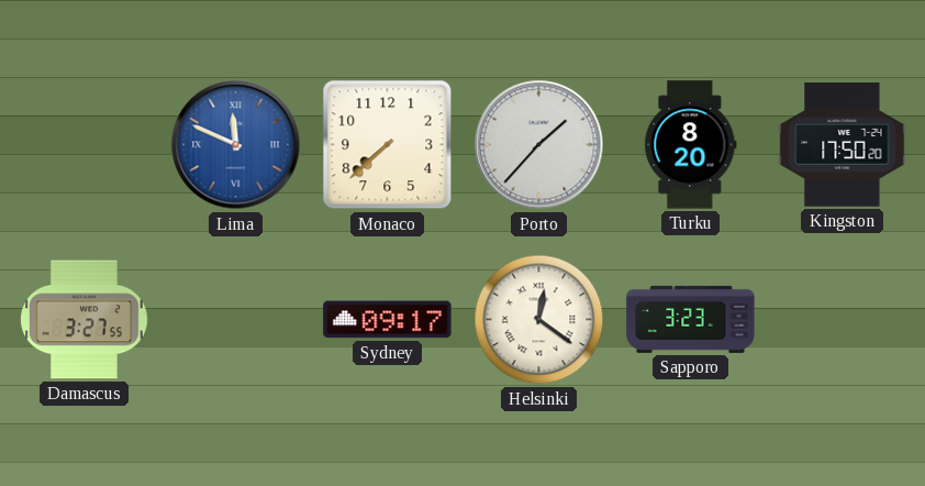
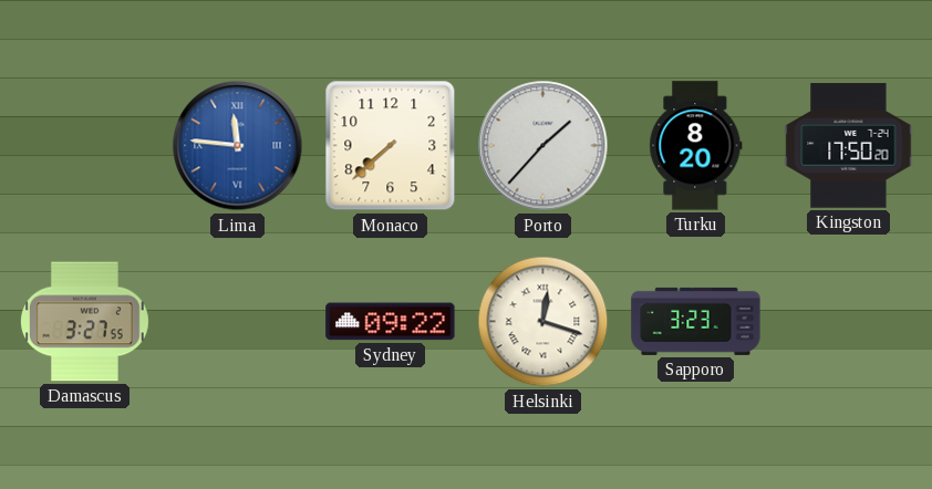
Lima: 11:49 -> 11:46
Sydney: 09:17 -> 09:22
Helsinki: 12:21 -> 12:18
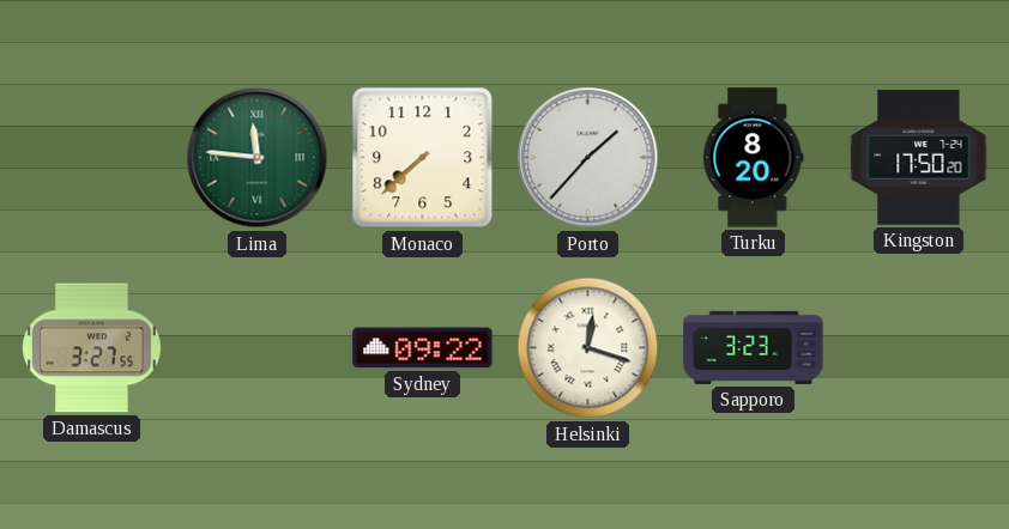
Lima dial: blue -> green
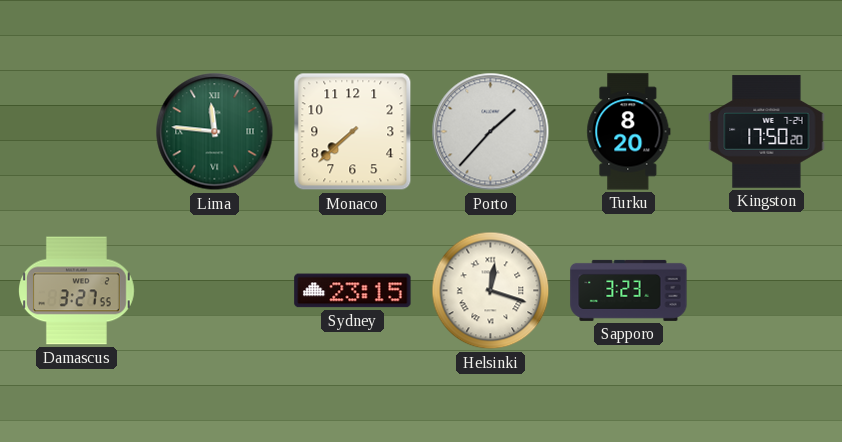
Sydney: 09:22 -> 23:15
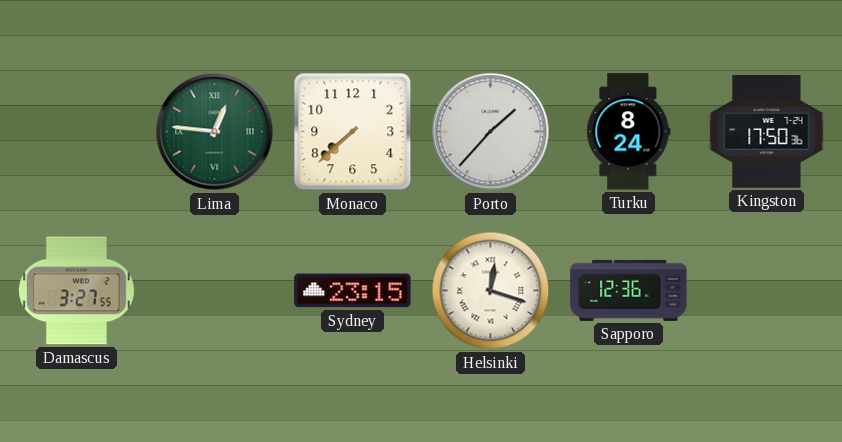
Lima: 11:46 -> 12:46
Turku: 8:20 -> 8:24
Kingston: 17:50:20 -> 17:50:36
Sapporo: 3:23 -> 12:36
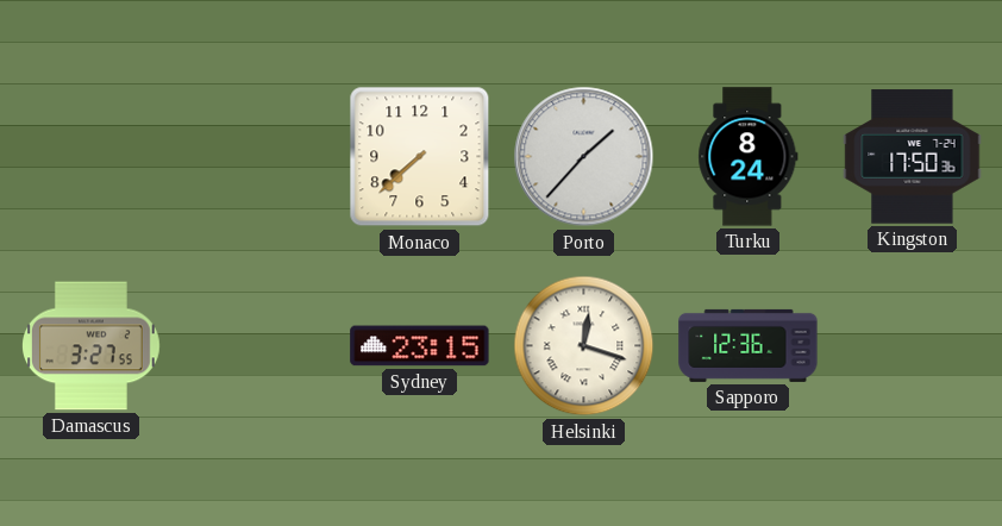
Lima: 12:46 -> none
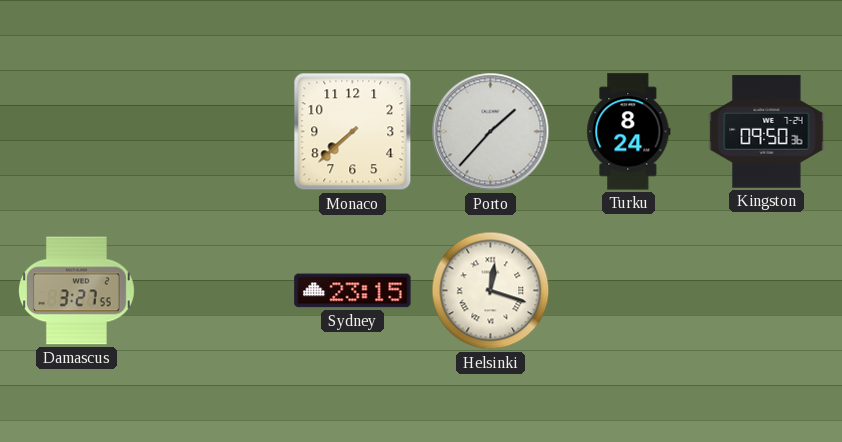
Kingston: 17:50 -> 09:50
Sapporo: 12:36 -> none
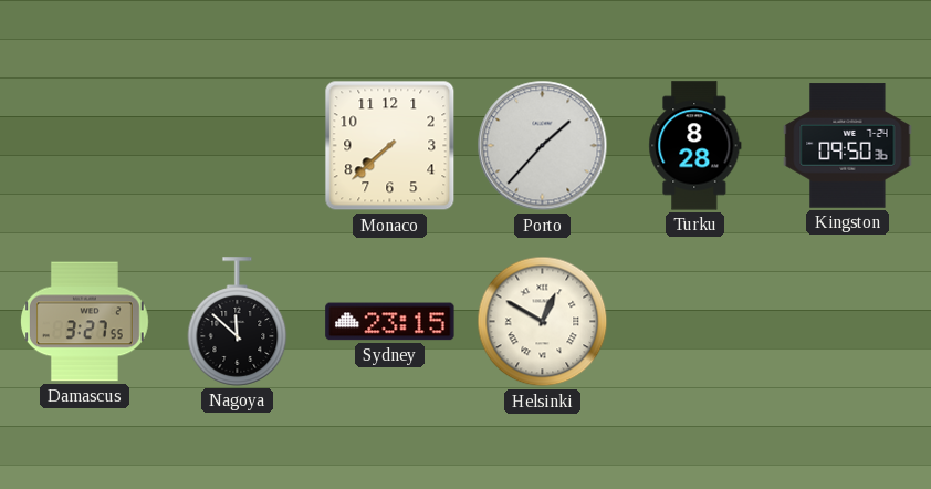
Turku: 8:24 -> 8:28
Nagoya: none -> 11:52
Helsinki: 12:18 -> 12:50
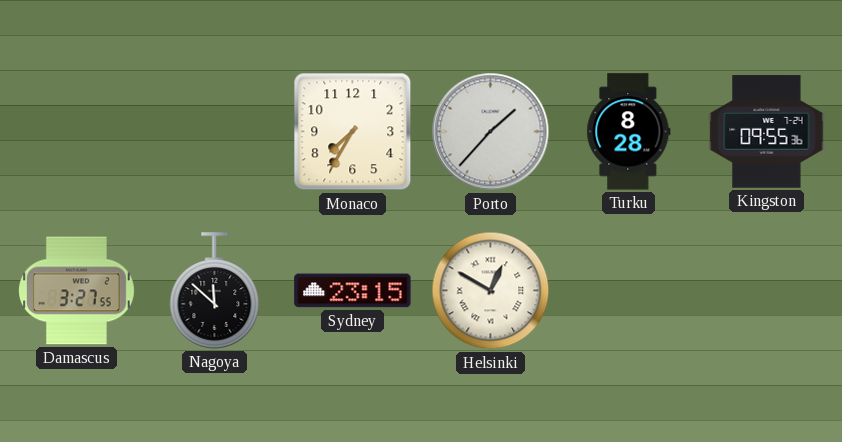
Monaco: 7:38 -> 7:35
Kingston: 09:50 -> 09:55
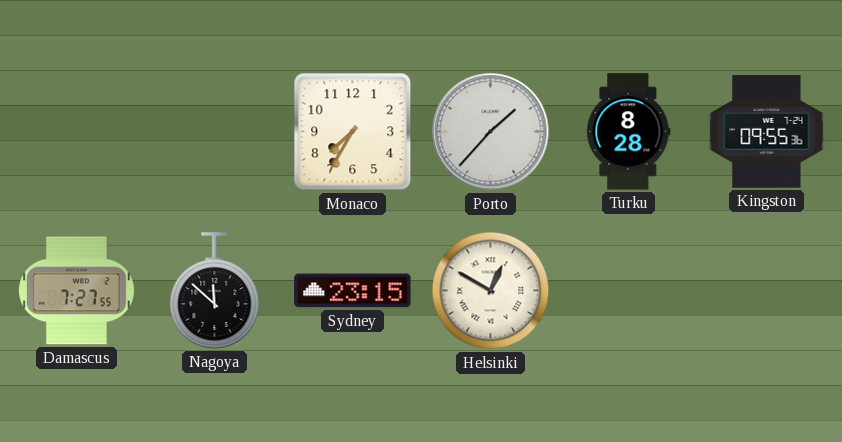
Damascus: 3:27 -> 7:27
